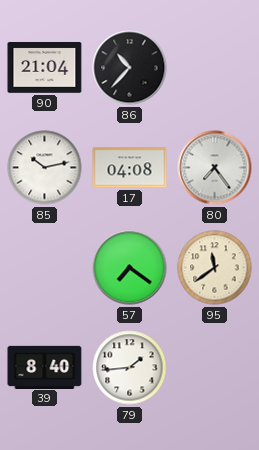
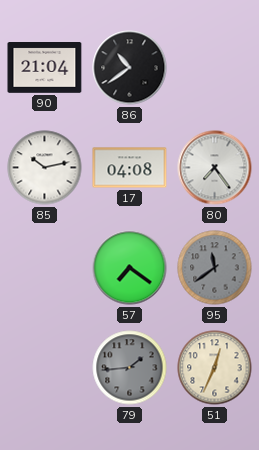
86: 10:37 -> 10:39
95 dial: cream -> grey
39: 8:40 -> none
79 dial: white -> grey
51: none -> 12:34
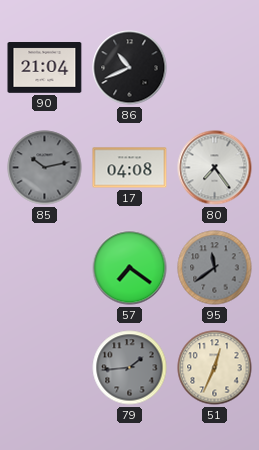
86: 10:39 -> 10:41
85 dial: white -> grey
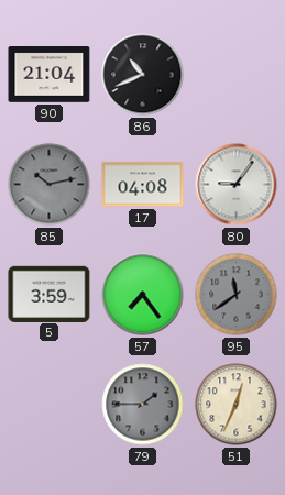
80: 7:24 -> 9:06
5: none -> 3:59
57: 7:21 -> 7:24
79: 1:44 -> 1:45
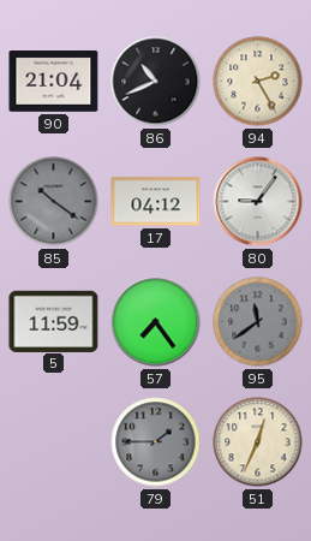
94: none -> 2:25
85: 10:13 -> 10:21
17: 04:08 -> 04:12
5: 3:59 -> 11:59
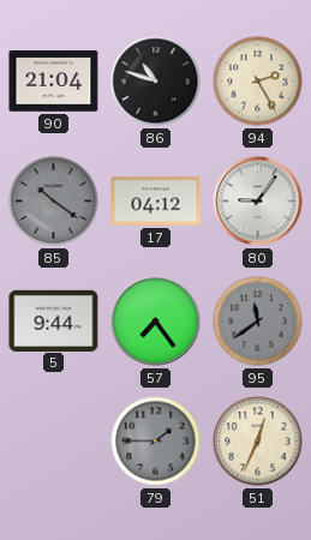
86: 10:41 -> 10:48
5: 11:59 -> 9:44
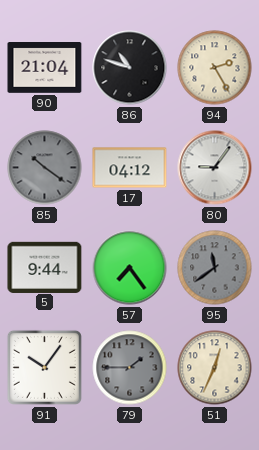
91: none -> 10:06
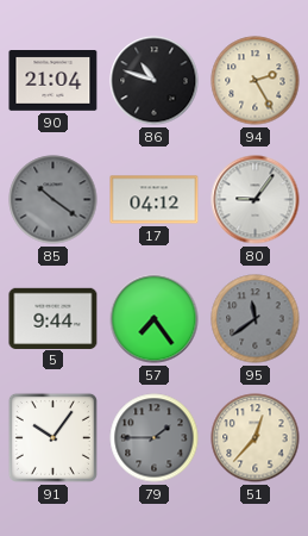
51: 12:34 -> 12:37
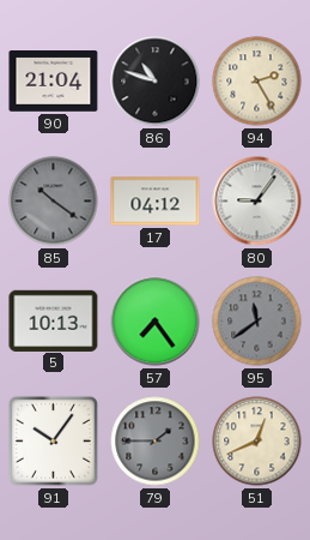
5: 9:44 -> 10:13
51: 12:37 -> 12:41
